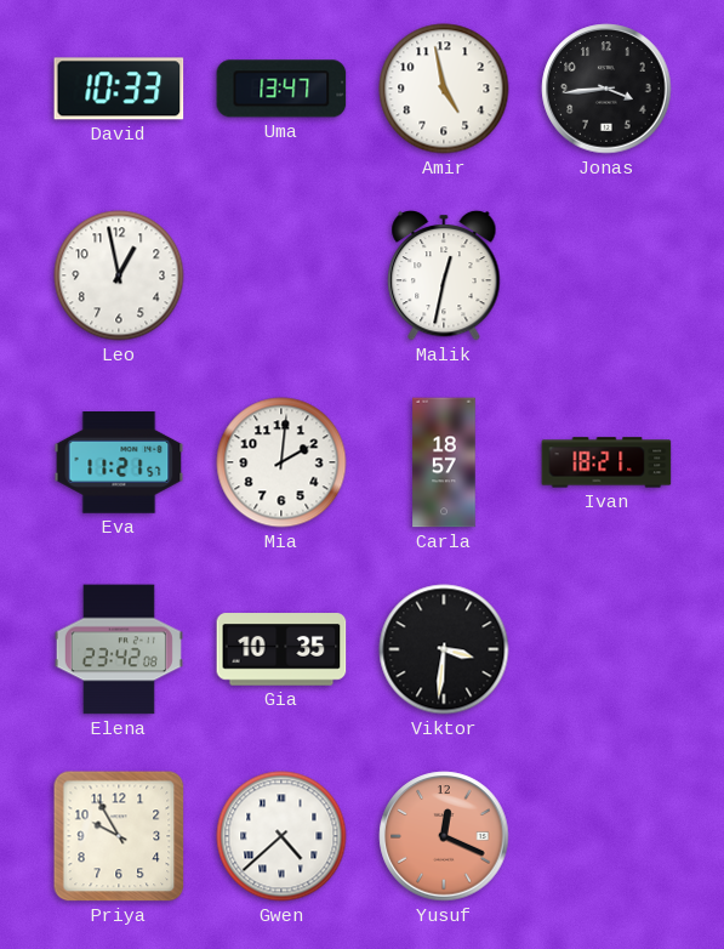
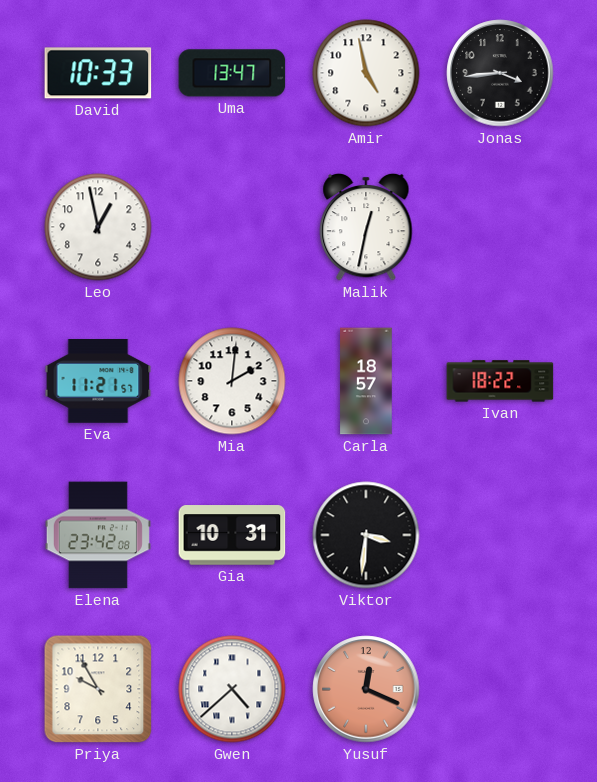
Ivan: 18:21 -> 18:22
Gia: 10:35 -> 10:31
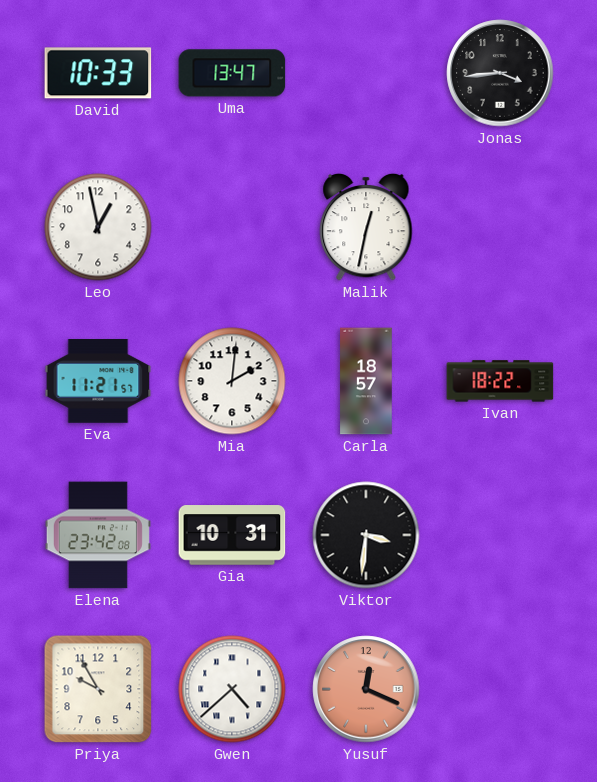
Amir: 4:58 -> none
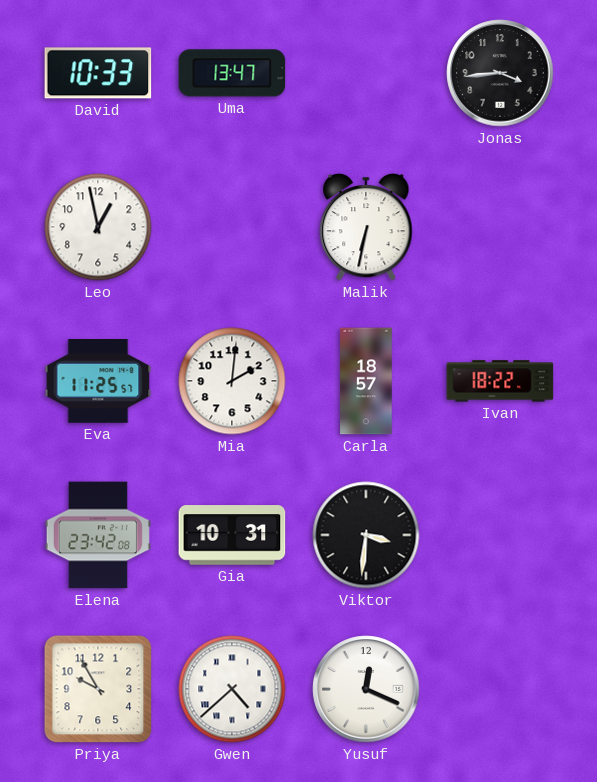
Malik: 12:32 -> 6:32
Eva: 11:21 -> 11:25
Yusuf dial: salmon -> white
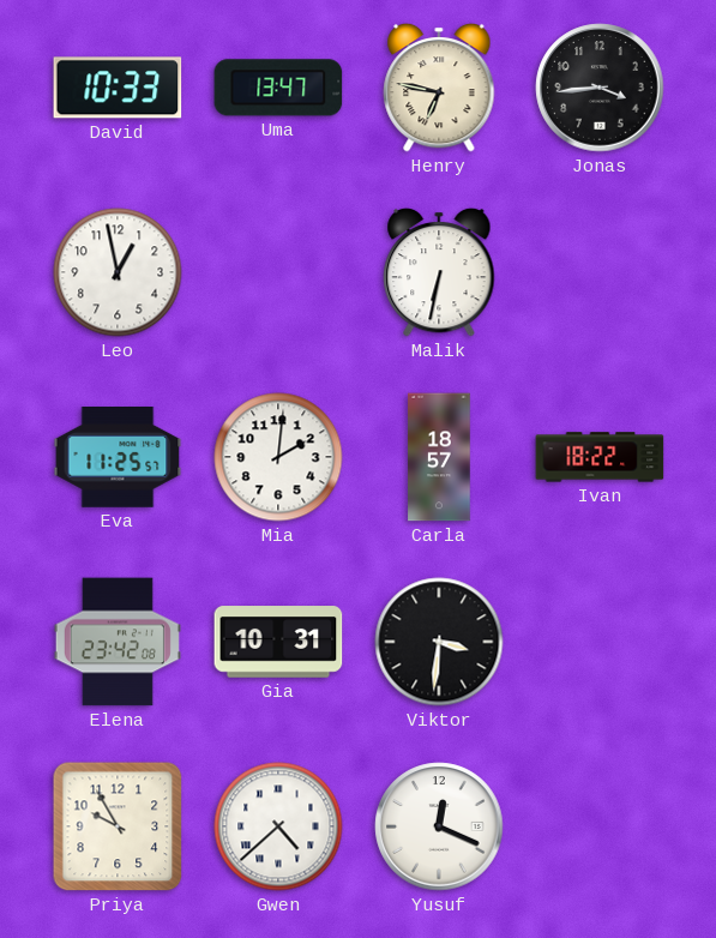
Henry: none -> 6:47
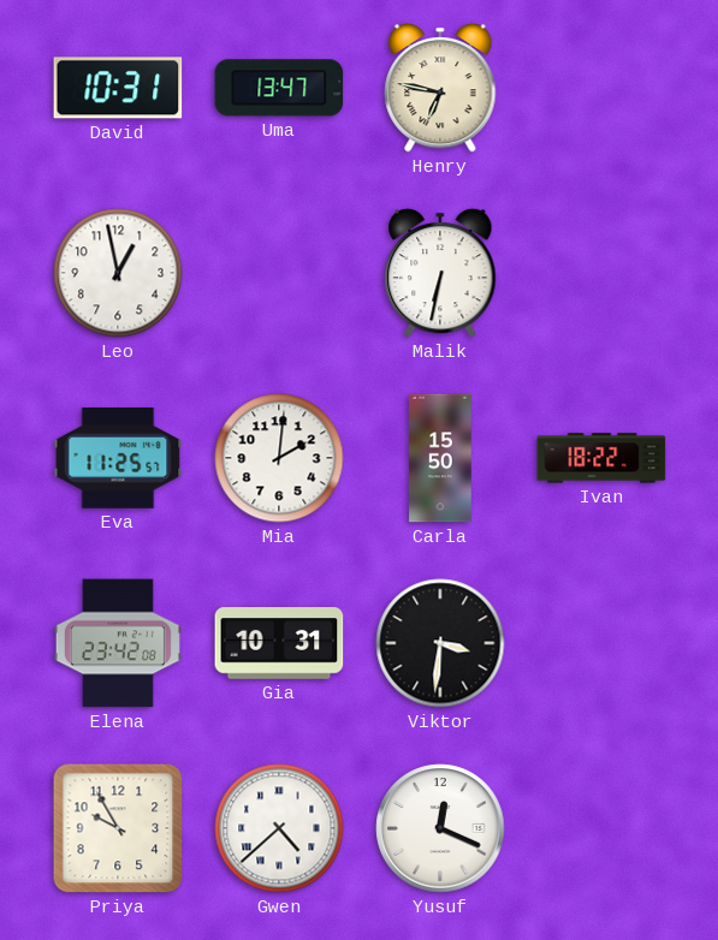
David: 10:33 -> 10:31
Jonas: 3:44 -> none
Carla: 18:57 -> 15:50
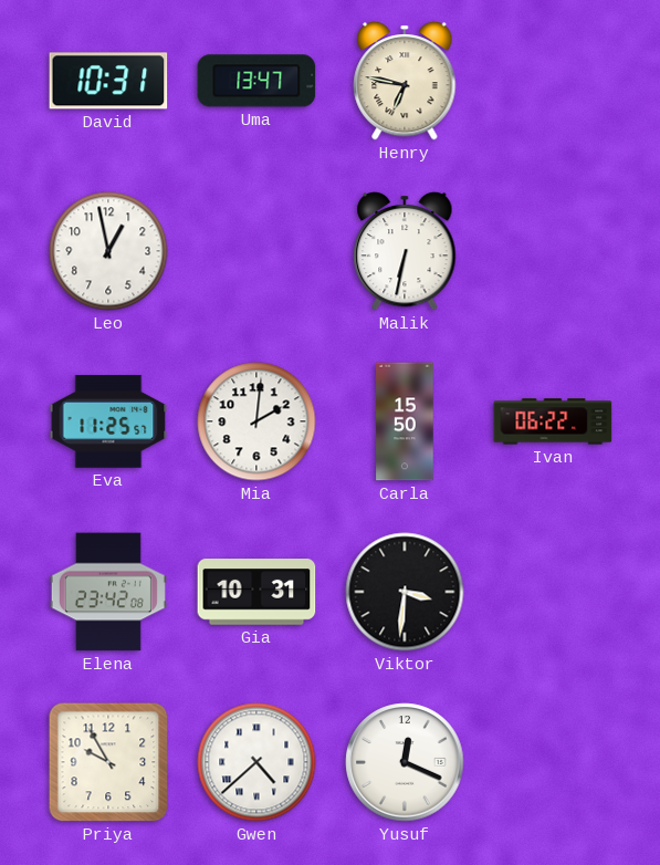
Ivan: 18:22 -> 06:22
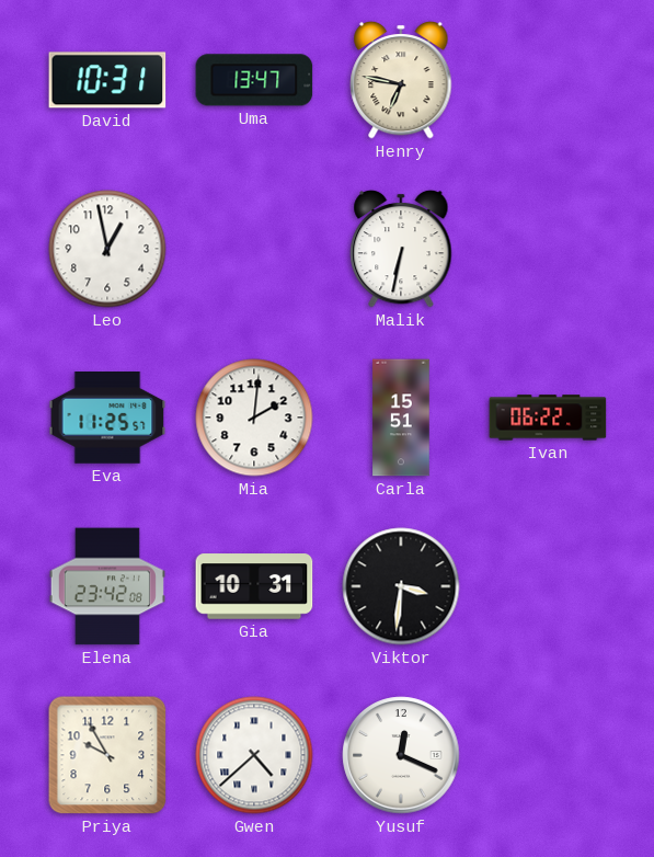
Carla: 15:50 -> 15:51
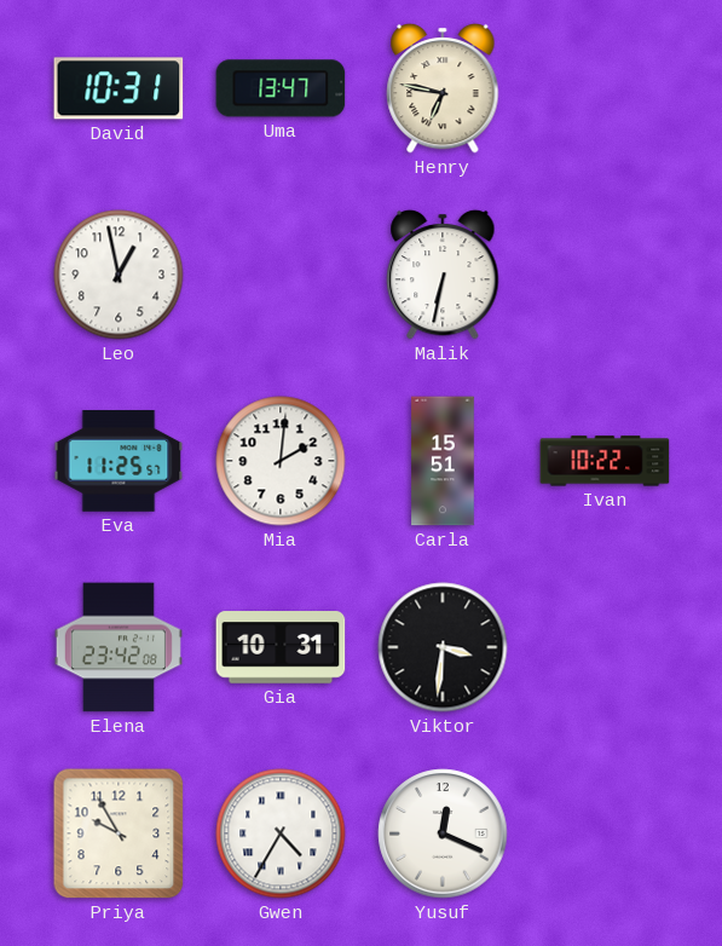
Ivan: 06:22 -> 10:22
Gwen: 4:38 -> 4:35
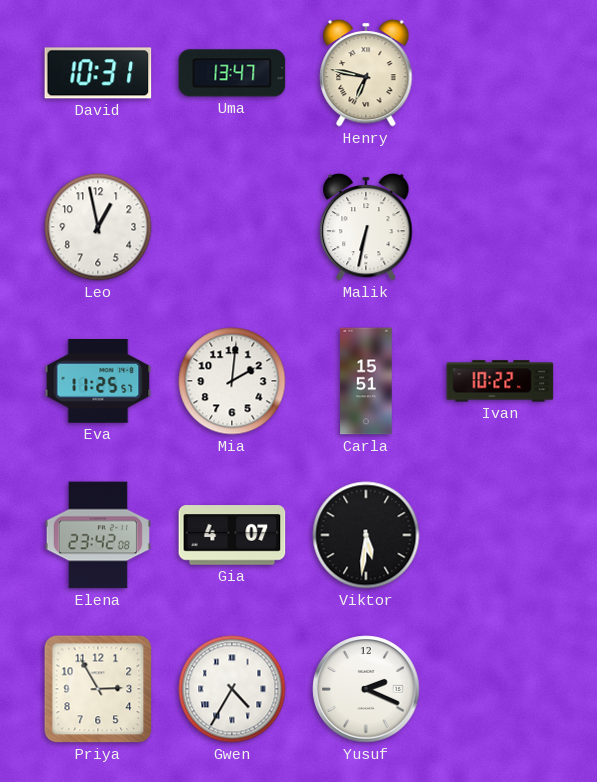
Gia: 10:31 -> 4:07
Viktor: 3:31 -> 5:31
Priya: 9:55 -> 2:55
Yusuf: 12:19 -> 2:19
